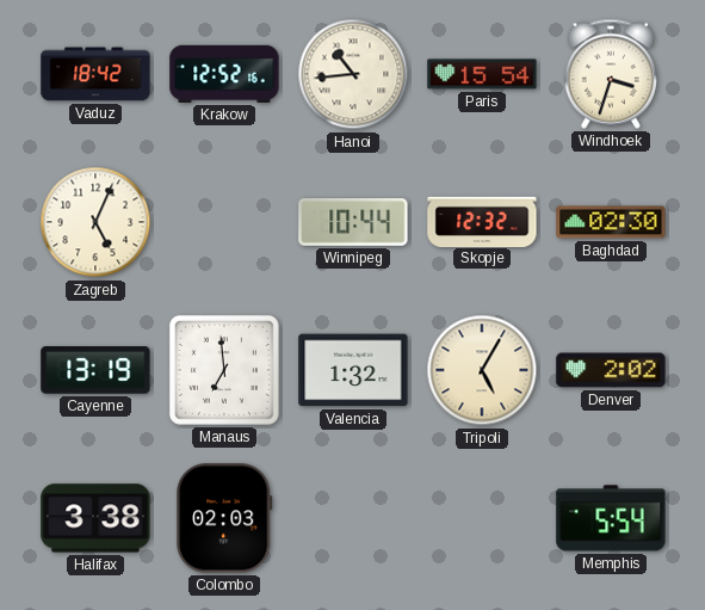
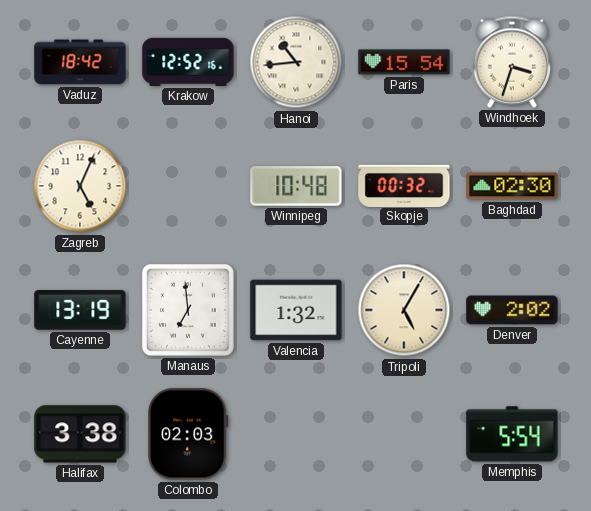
Winnipeg: 10:44 -> 10:48
Skopje: 12:32 -> 00:32
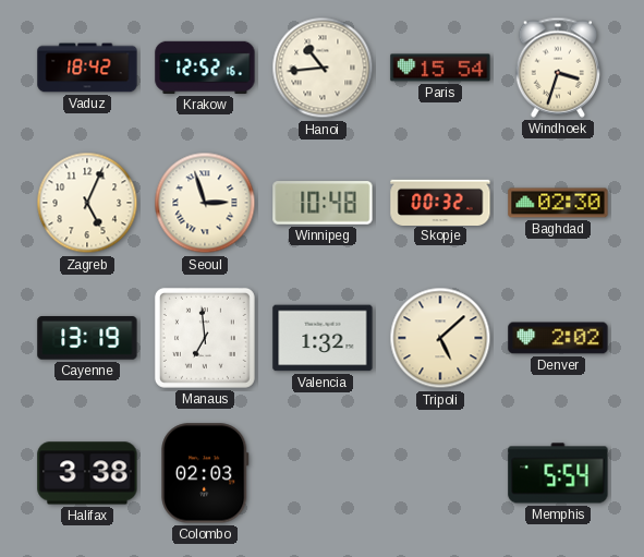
Seoul: none -> 2:57
Tripoli: 5:05 -> 5:08
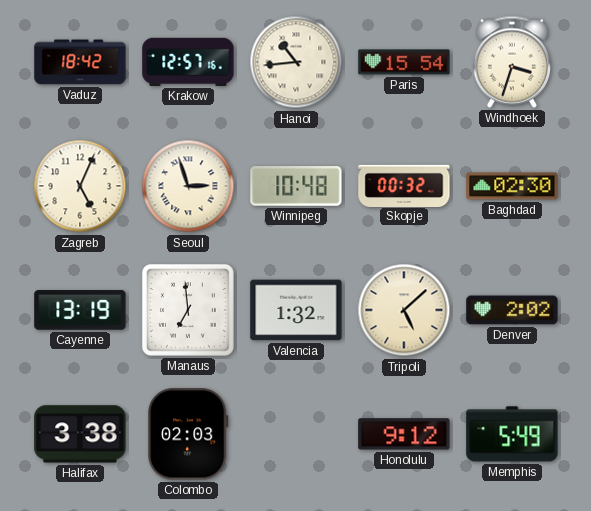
Krakow: 12:52 -> 12:57
Honolulu: none -> 9:12
Memphis: 5:54 -> 5:49
